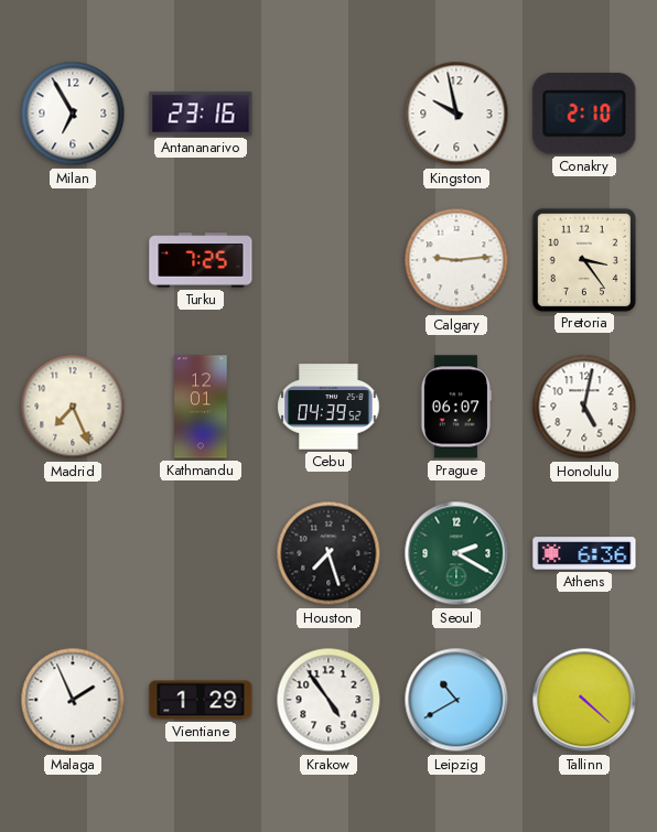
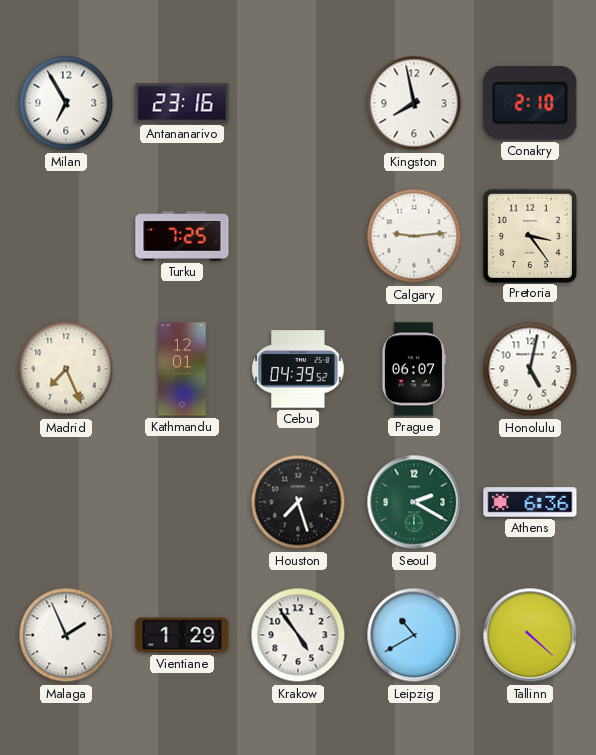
Kingston: 9:58 -> 7:58
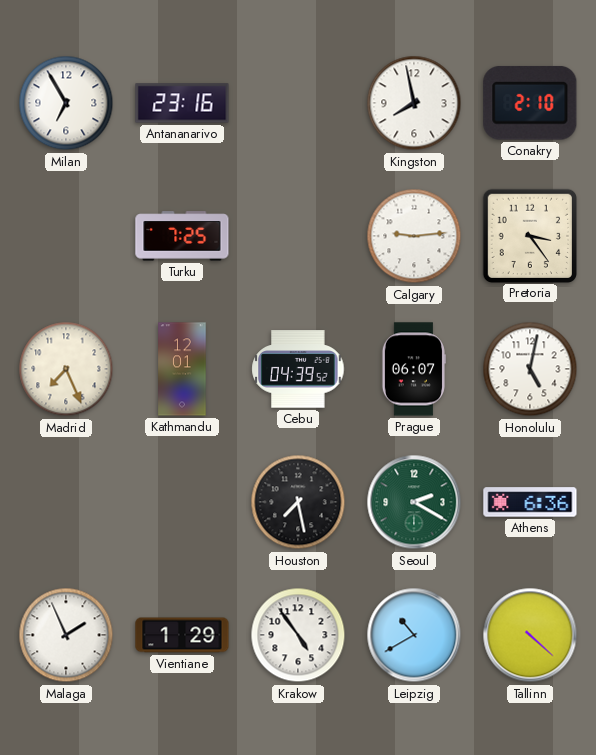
Houston: 7:27 -> 7:28
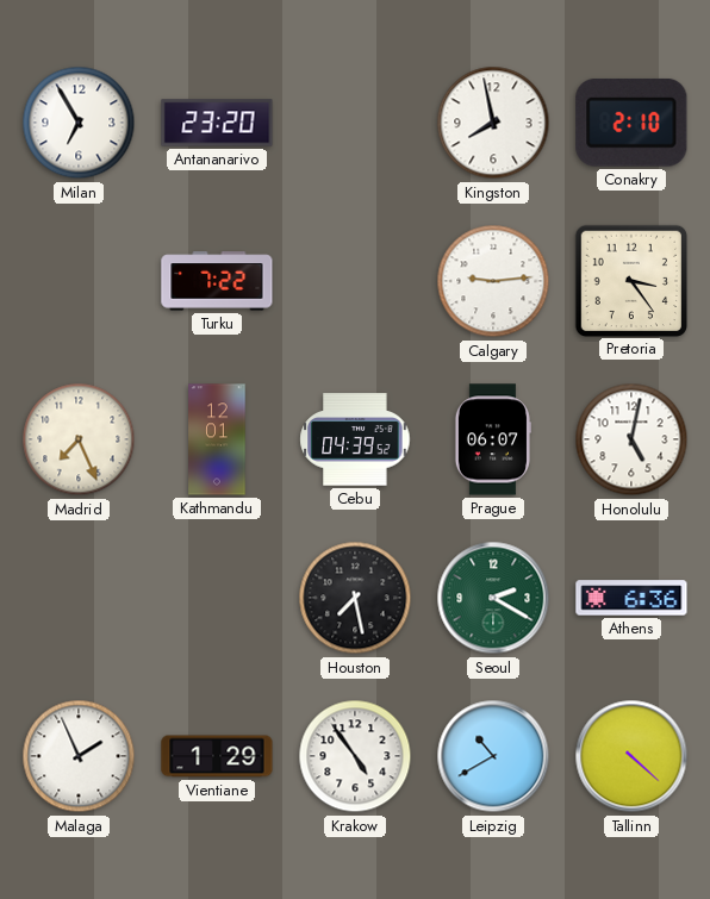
Antananarivo: 23:16 -> 23:20
Turku: 7:25 -> 7:22
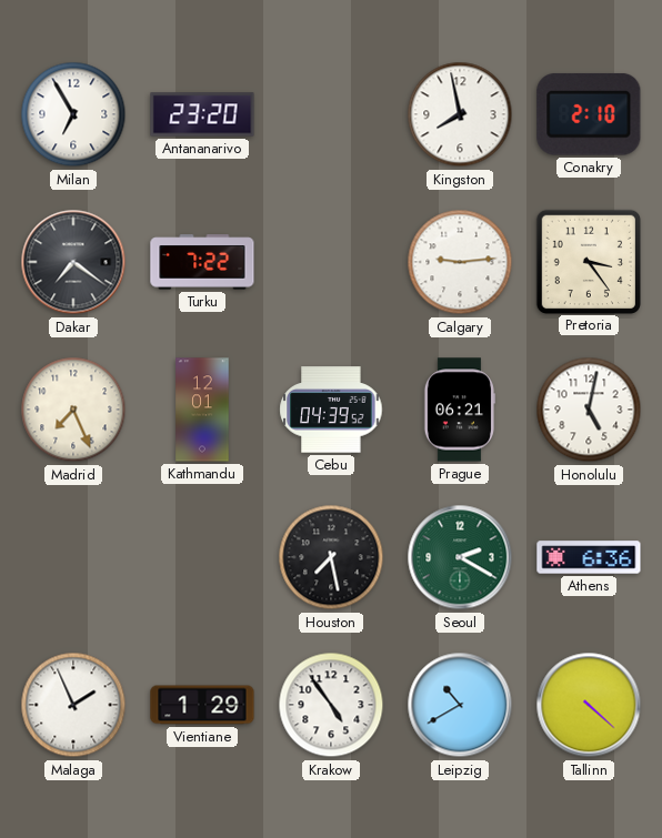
Dakar: none -> 7:21
Prague: 06:07 -> 06:21
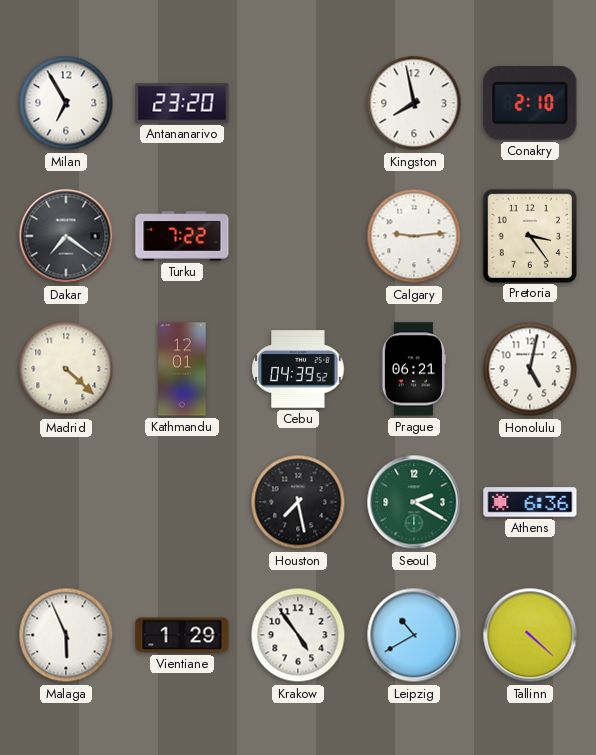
Madrid: 7:26 -> 4:22
Malaga: 1:56 -> 5:56
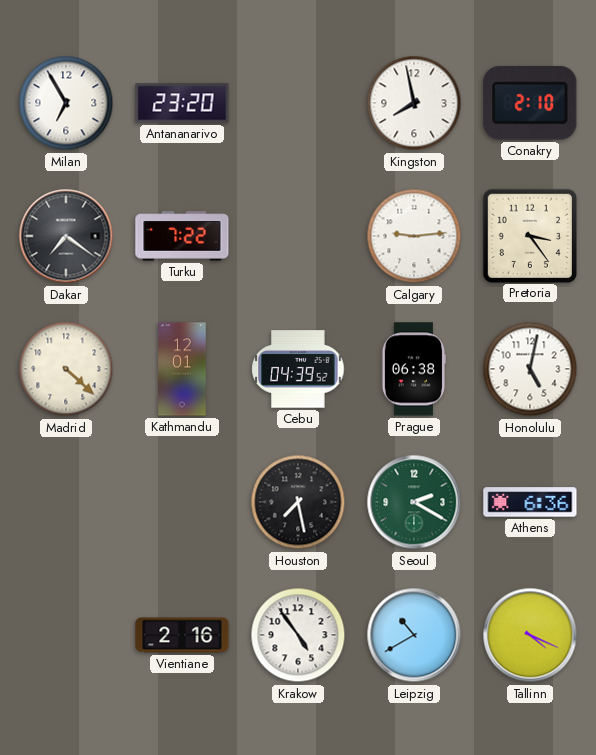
Prague: 06:21 -> 06:38
Malaga: 5:56 -> none
Vientiane: 1:29 -> 2:16
Tallinn: 4:22 -> 4:19
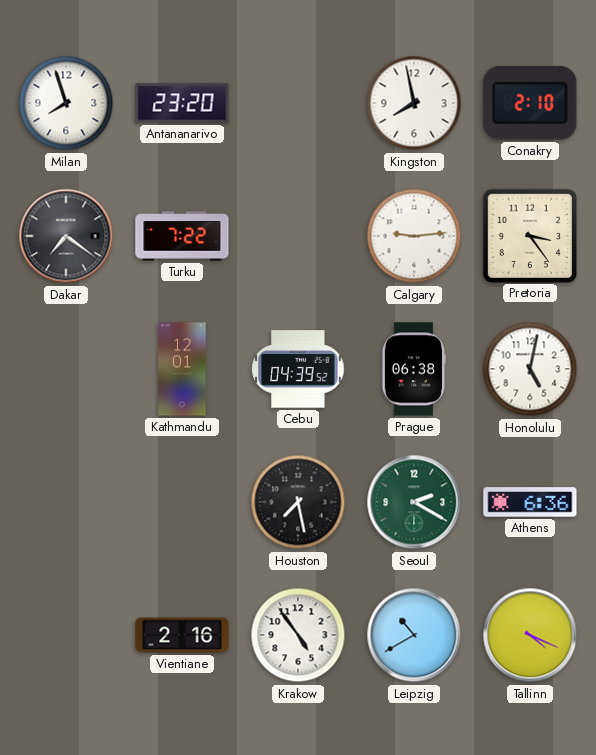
Milan: 6:55 -> 7:57
Madrid: 4:22 -> none
